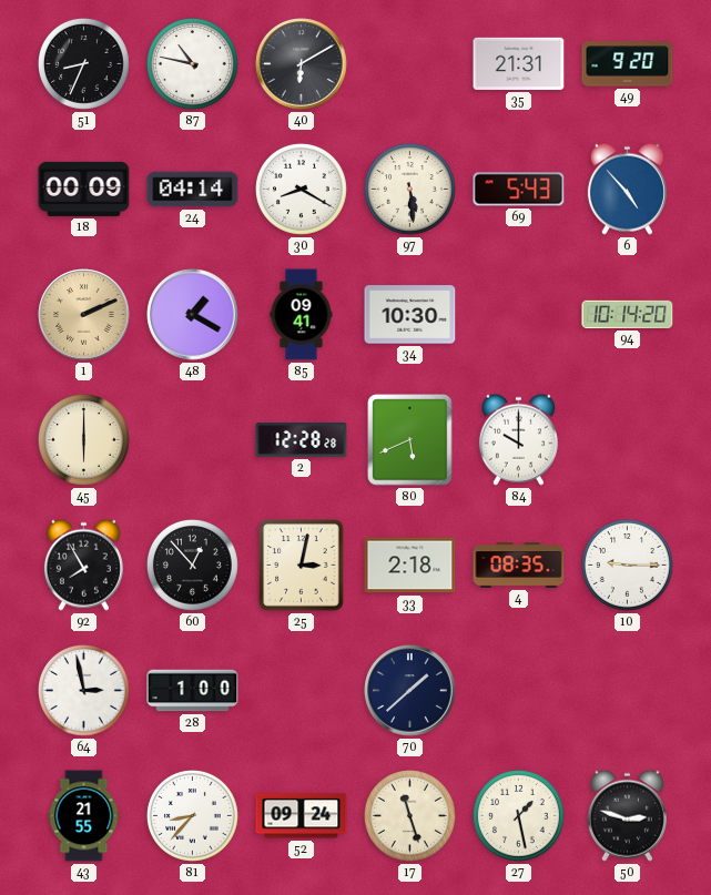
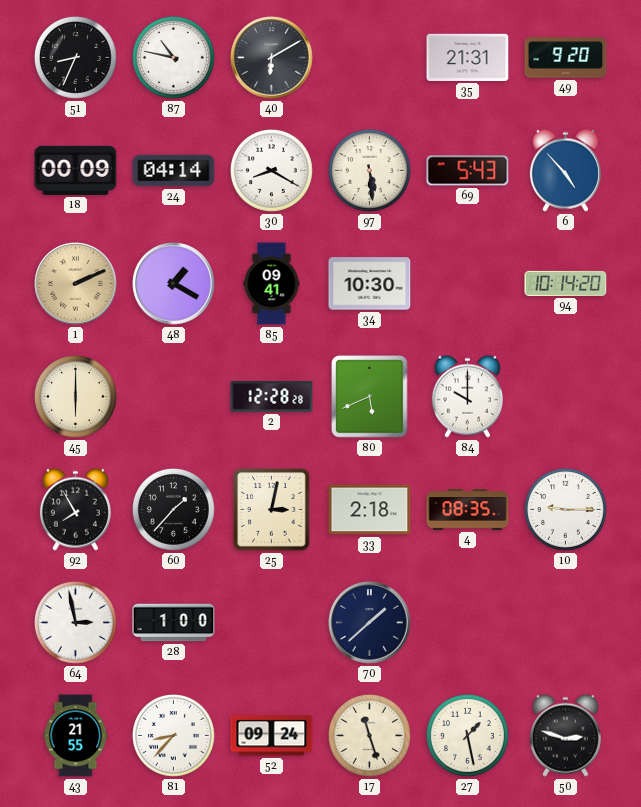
60: 12:53 -> 1:37
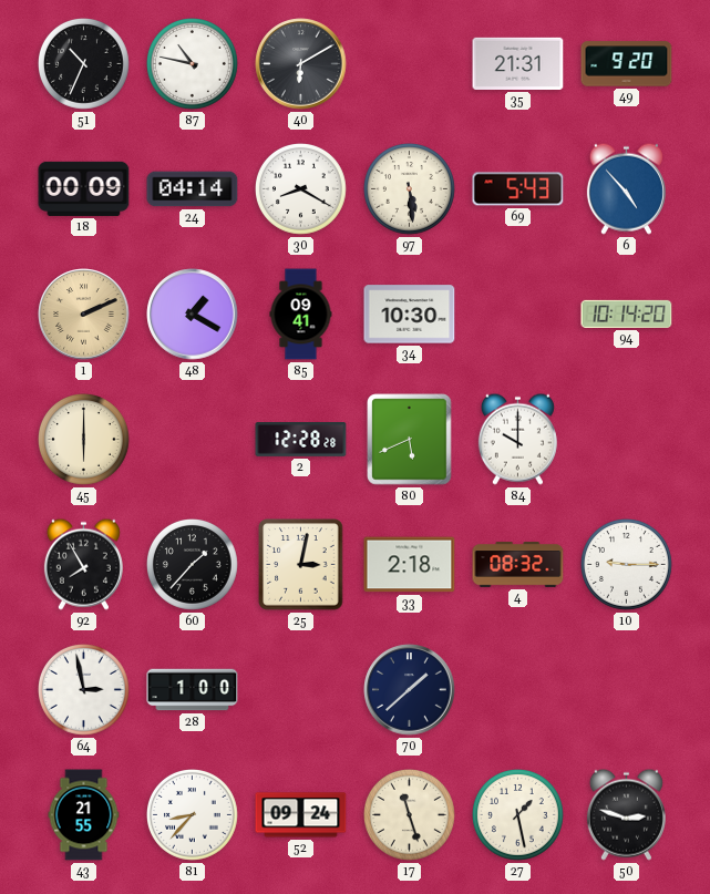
51: 8:34 -> 10:34
4: 08:35 -> 08:32
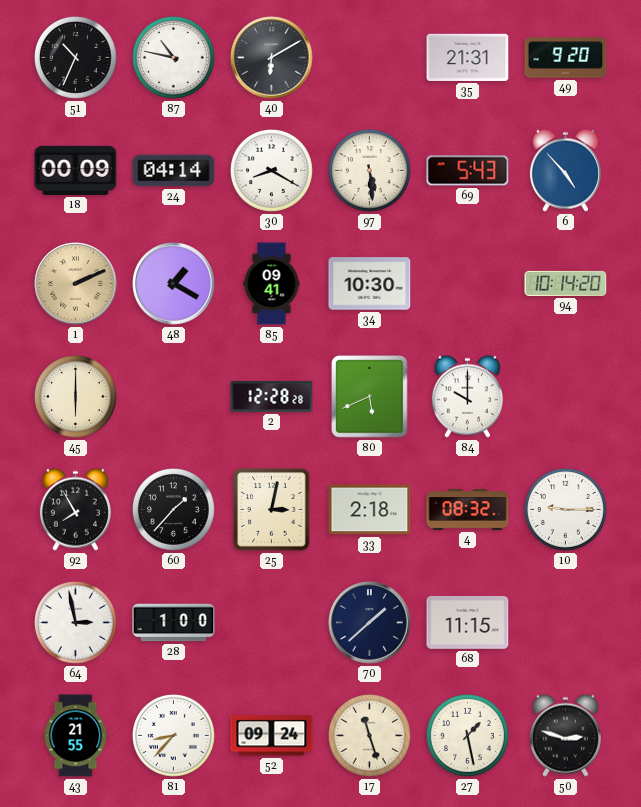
68: none -> 11:15
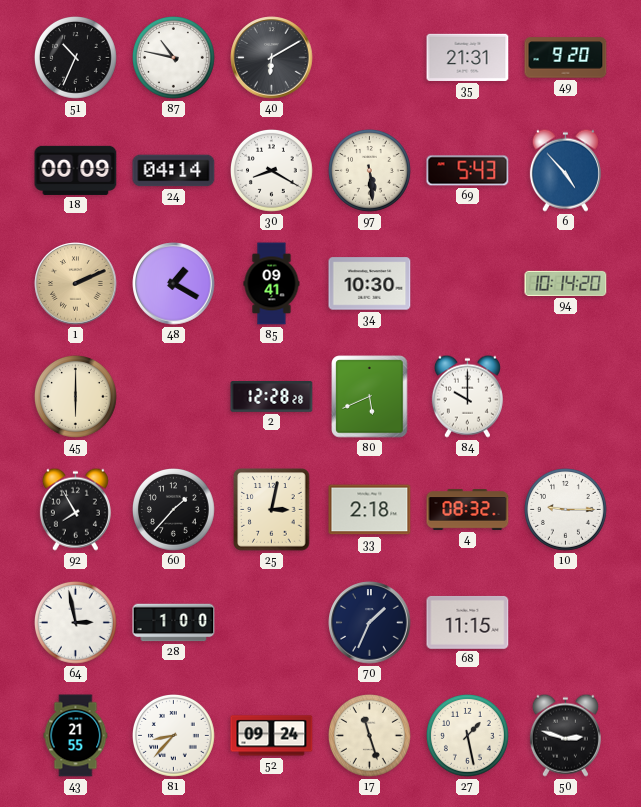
70: 1:38 -> 1:34
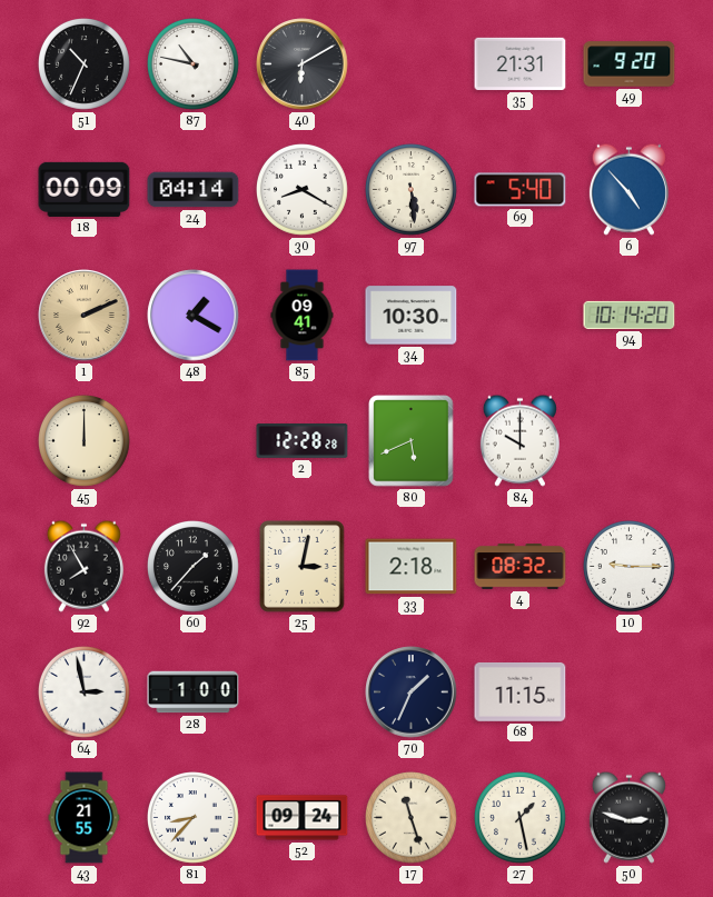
69: 5:43 -> 5:40
45: 6:00 -> 12:00
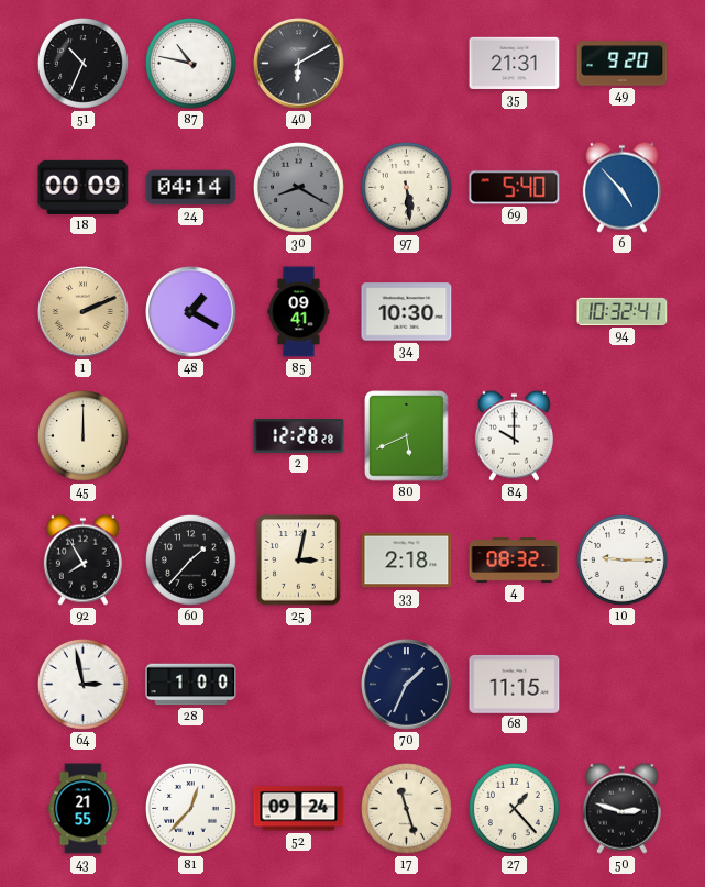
30 dial: white -> grey
94: 10:14 -> 10:32
81: 8:37 -> 12:37
27: 1:28 -> 1:23
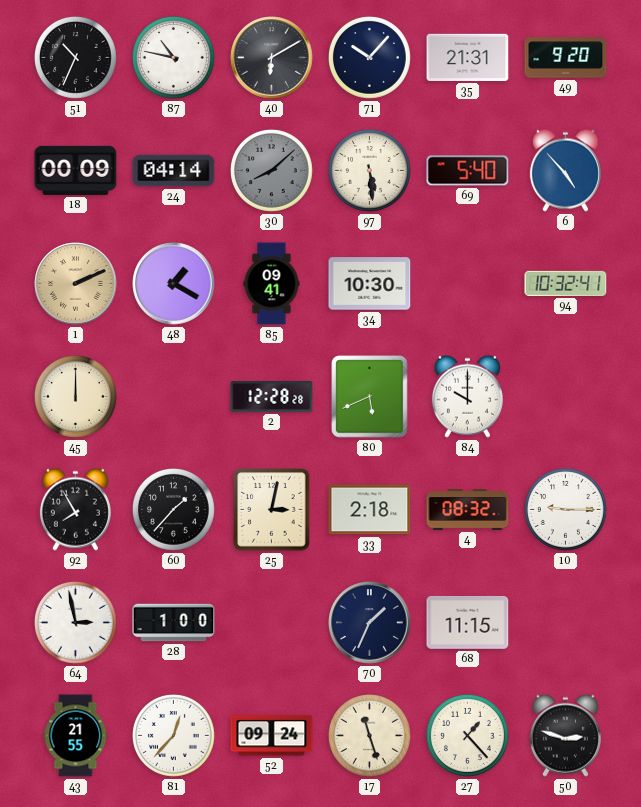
71: none -> 10:07
30: 8:20 -> 8:08
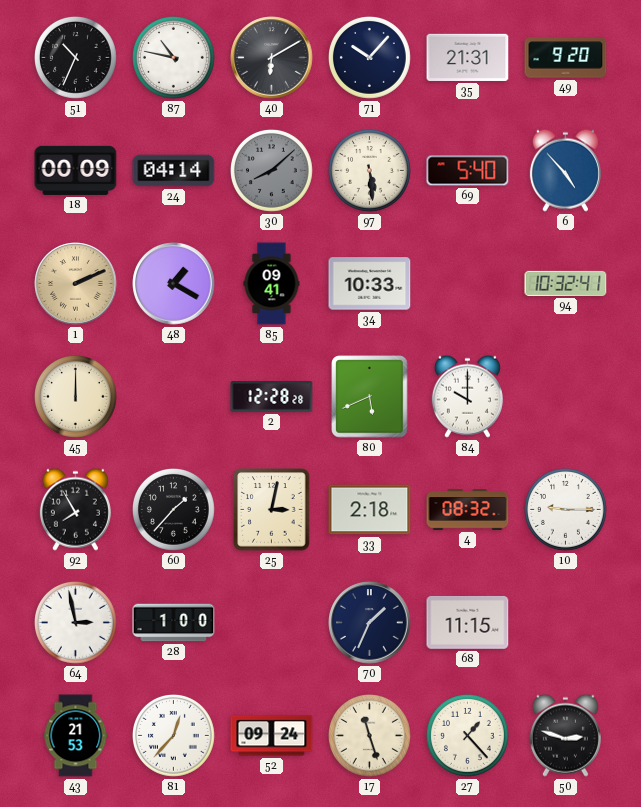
34: 10:30 -> 10:33
43: 21:55 -> 21:53
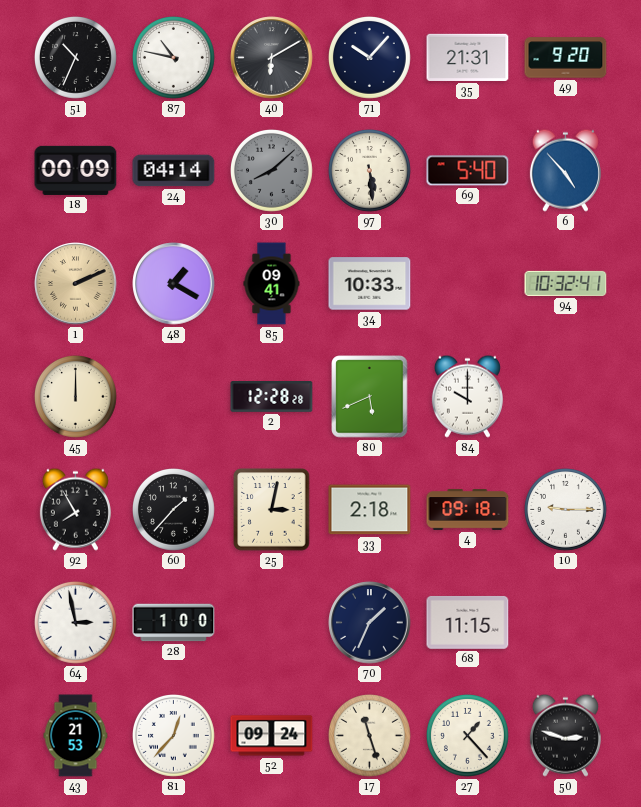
4: 08:32 -> 09:18
